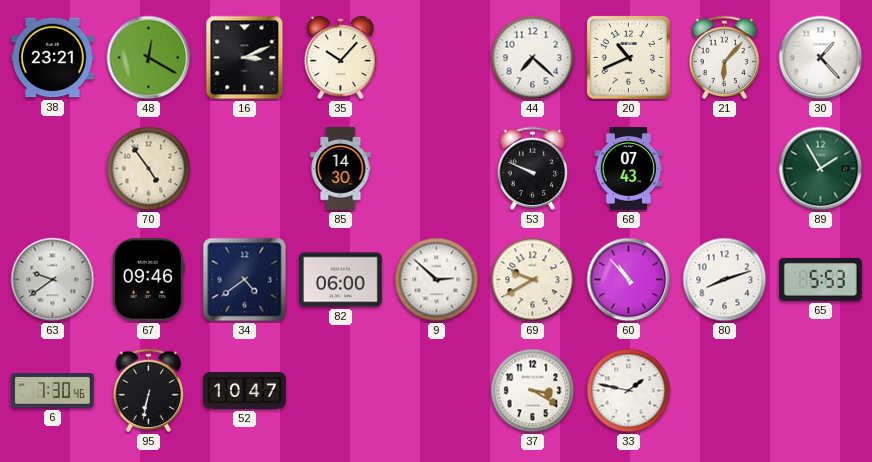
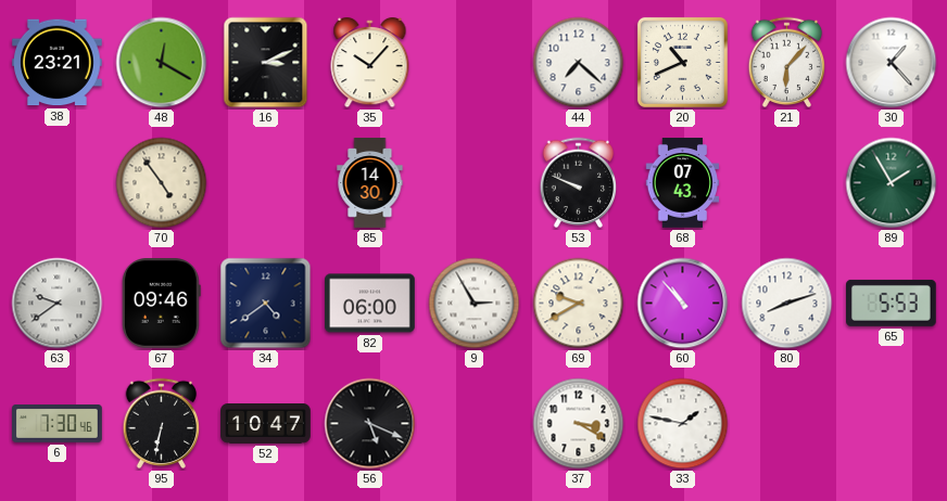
9: 2:52 -> 2:55
56: none -> 5:19
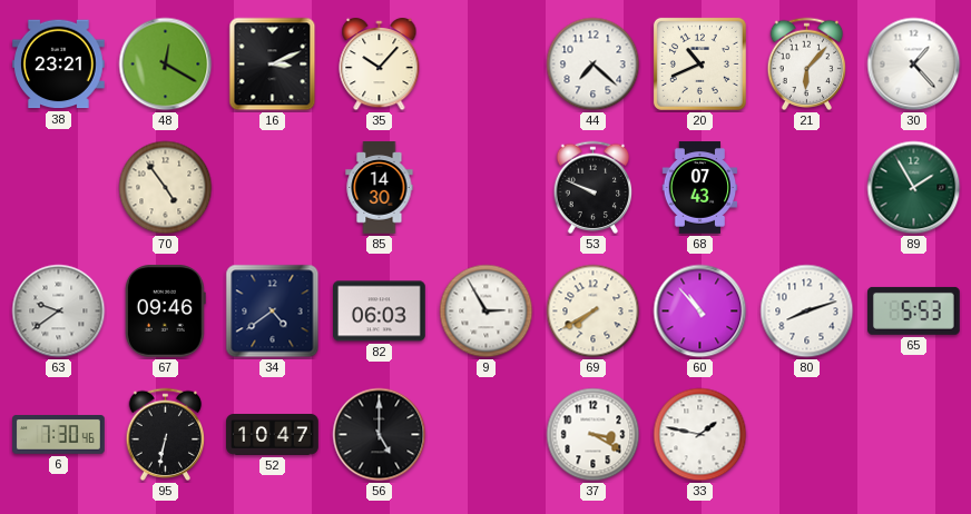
82: 06:00 -> 06:03
69: 9:40 -> 7:40
56: 5:19 -> 5:00
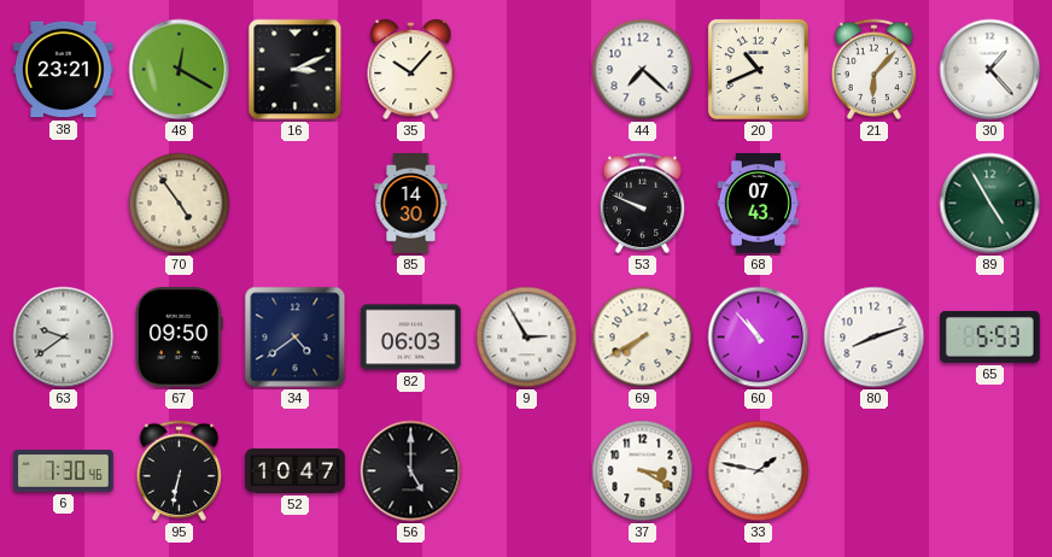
89: 1:55 -> 4:55
67: 09:46 -> 09:50
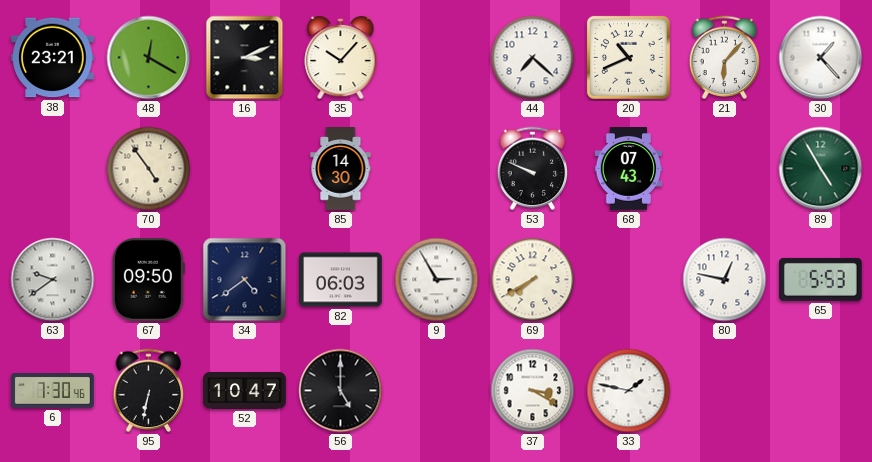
60: 10:53 -> none
80: 8:12 -> 12:47
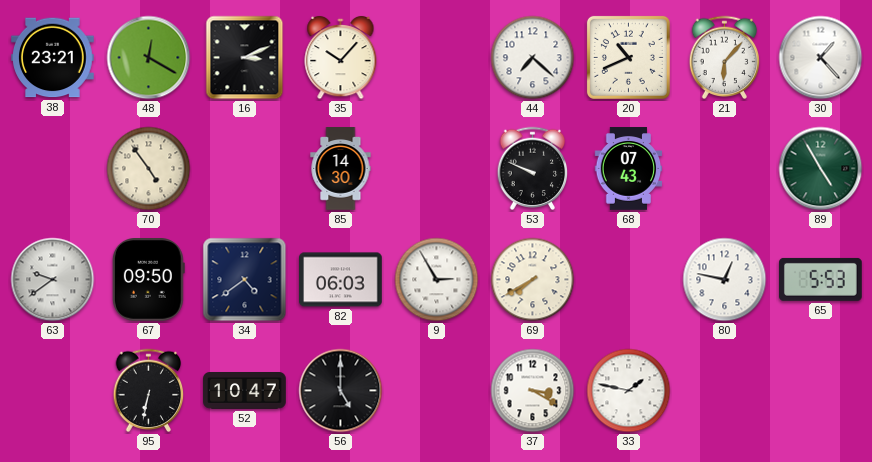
6: 7:30 -> none
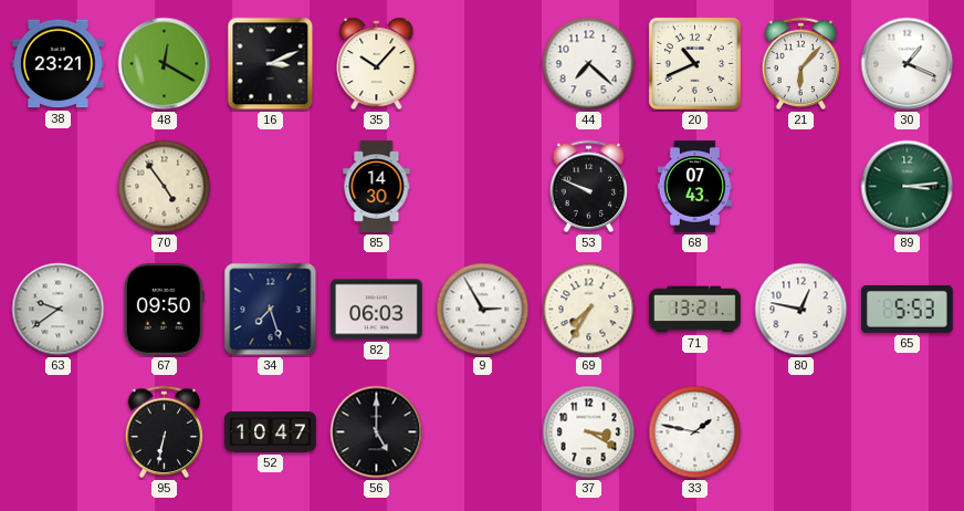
30: 1:23 -> 1:19
89: 4:55 -> 3:14
34: 4:39 -> 7:27
69: 7:40 -> 7:35
71: none -> 13:21
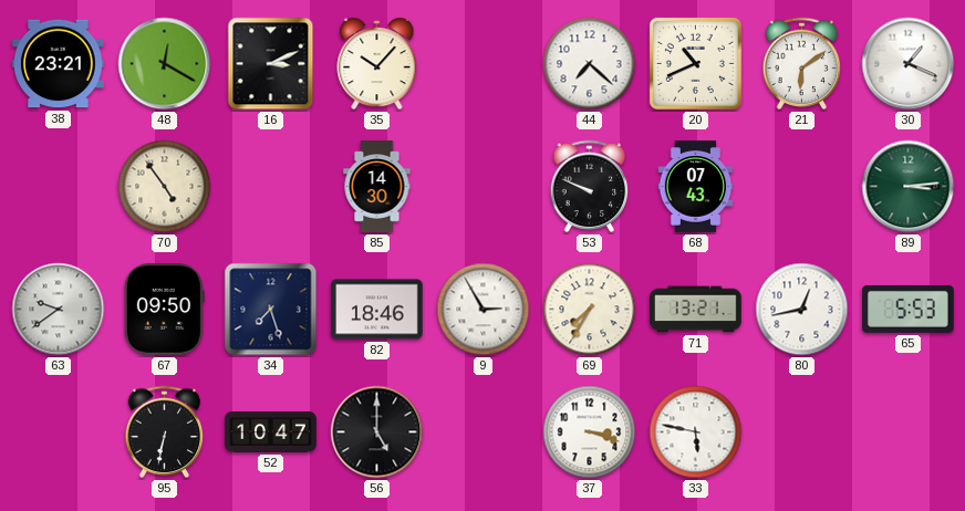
21: 6:07 -> 6:09
82: 06:03 -> 18:46
80: 12:47 -> 12:43
37: 3:20 -> 3:18
33: 1:47 -> 5:47
